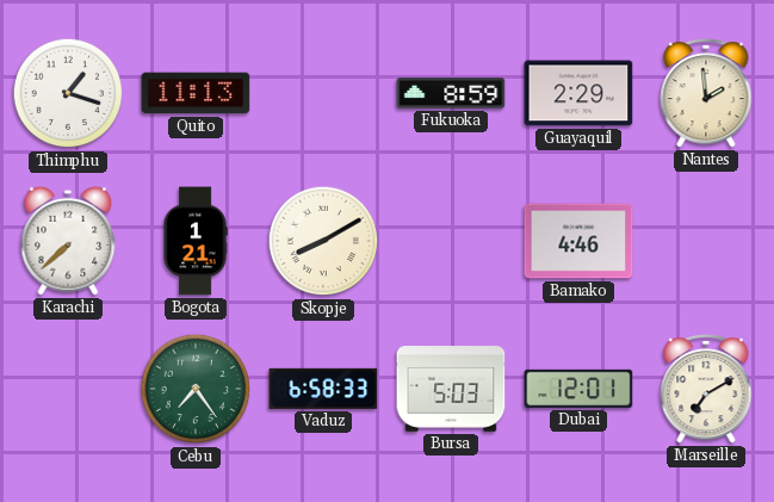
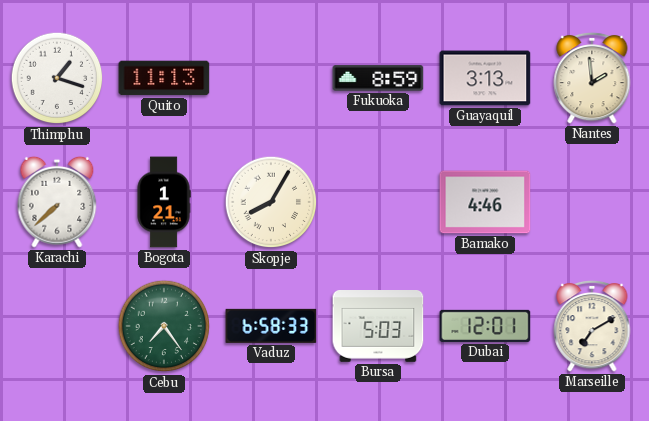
Guayaquil: 2:29 -> 3:13
Skopje: 8:10 -> 8:05
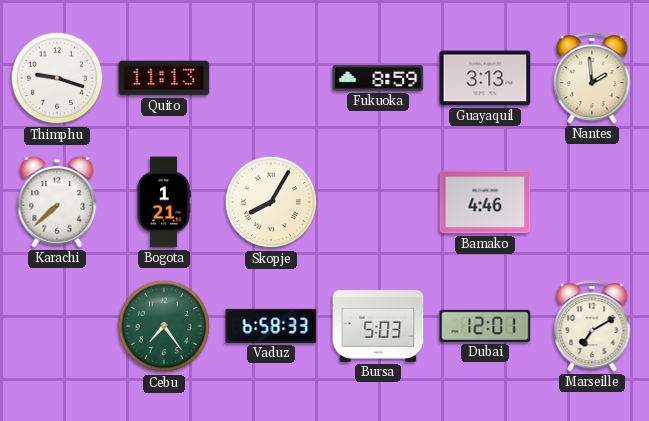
Thimphu: 1:18 -> 9:18
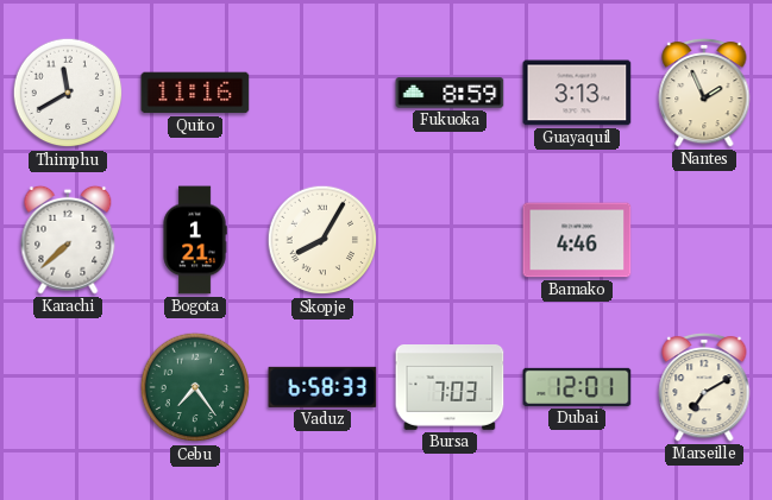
Thimphu: 9:18 -> 11:40
Quito: 11:13 -> 11:16
Nantes: 1:59 -> 1:56
Bursa: 5:03 -> 7:03
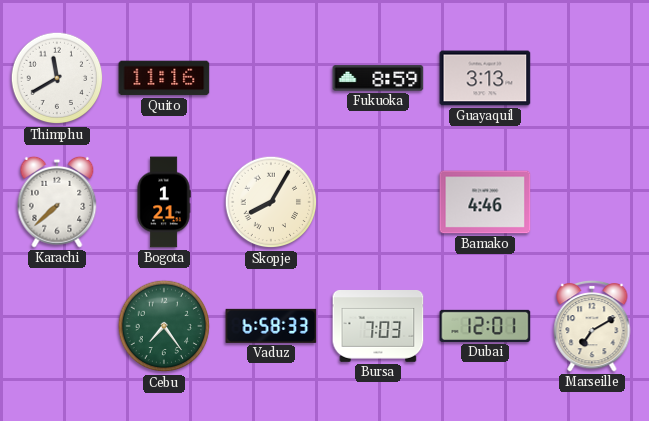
Nantes: 1:56 -> none
